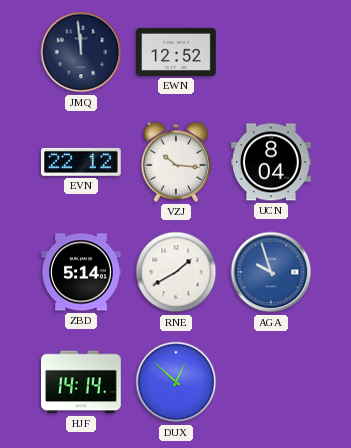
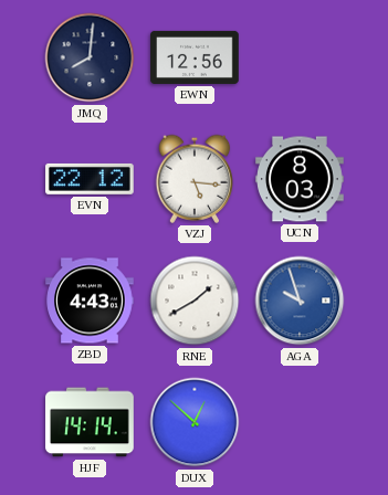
JMQ: 11:59 -> 8:01
EWN: 12:52 -> 12:56
VZJ: 10:16 -> 5:16
UCN: 8:04 -> 8:03
ZBD: 5:14 -> 4:43
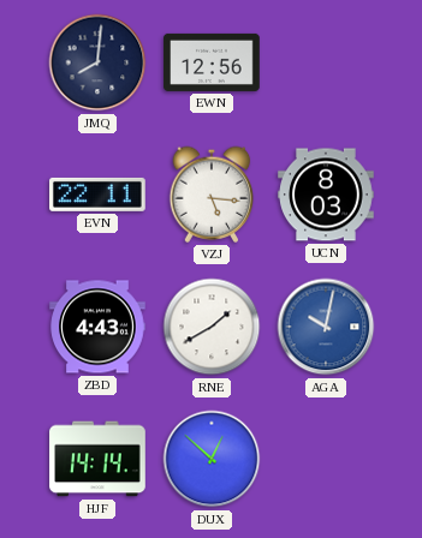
EVN: 22:12 -> 22:11
AGA: 9:57 -> 10:02
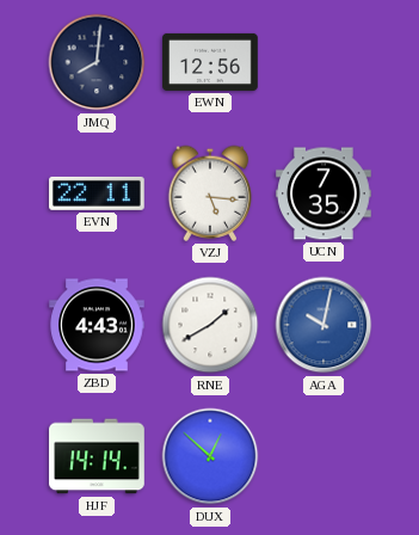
UCN: 8:03 -> 7:35
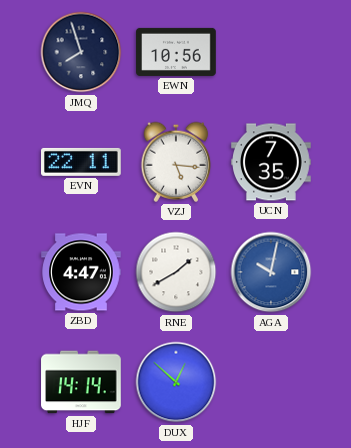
JMQ: 8:01 -> 7:57
EWN: 12:56 -> 10:56
ZBD: 4:43 -> 4:47
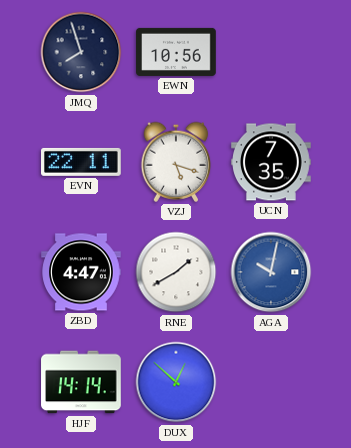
VZJ: 5:16 -> 5:18
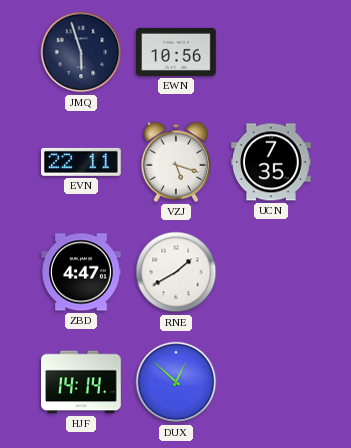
JMQ: 7:57 -> 5:57
AGA: 10:02 -> none
